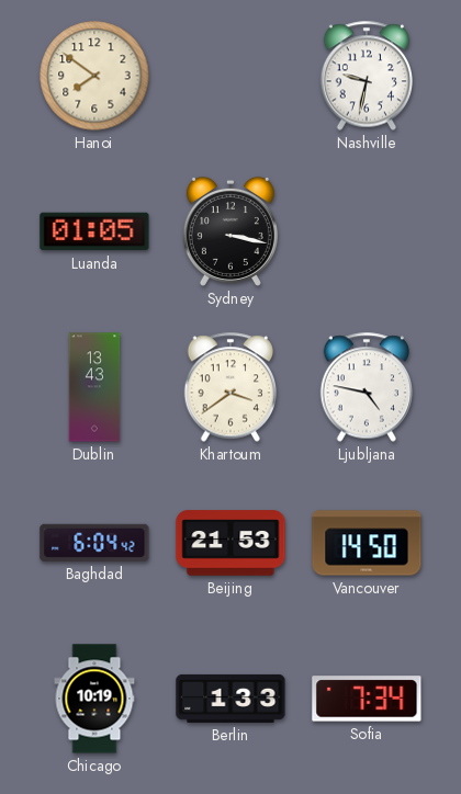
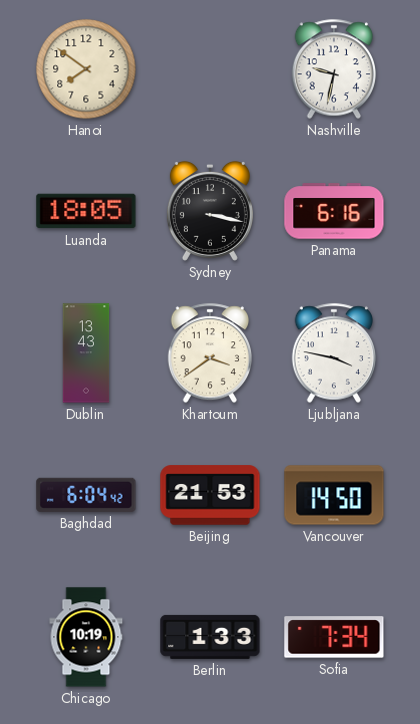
Luanda: 01:05 -> 18:05
Panama: none -> 6:16
Ljubljana: 4:47 -> 3:47
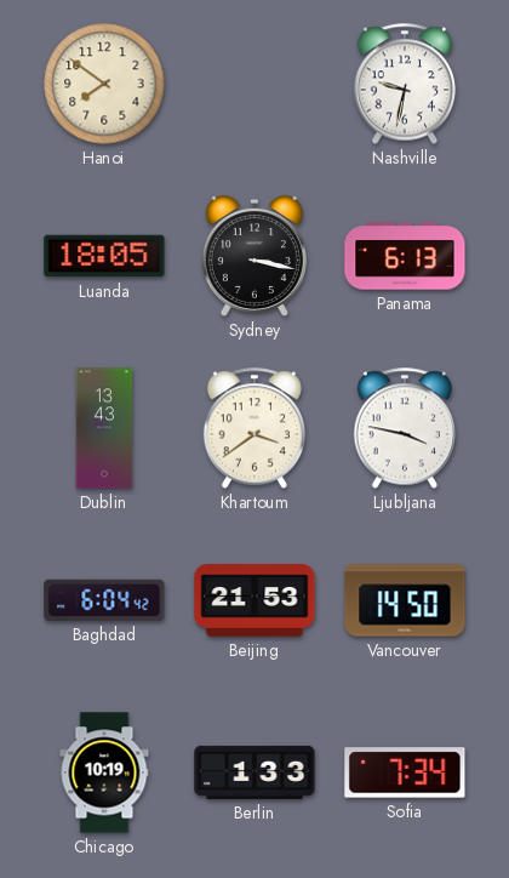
Panama: 6:16 -> 6:13
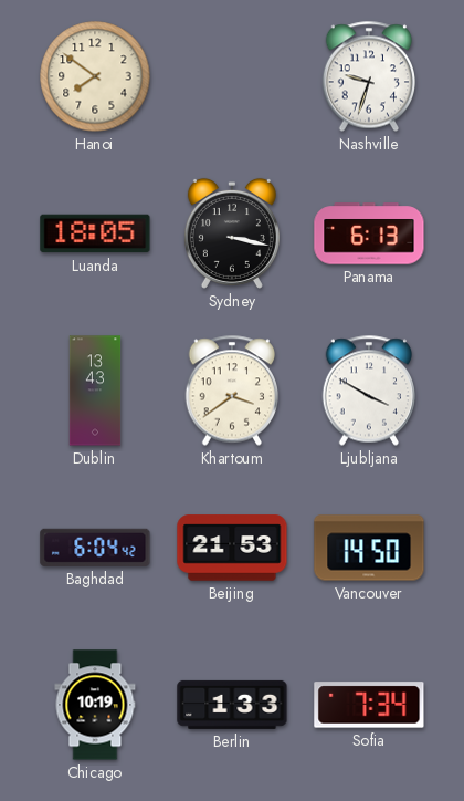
Nashville: 9:32 -> 9:33
Ljubljana: 3:47 -> 3:50
